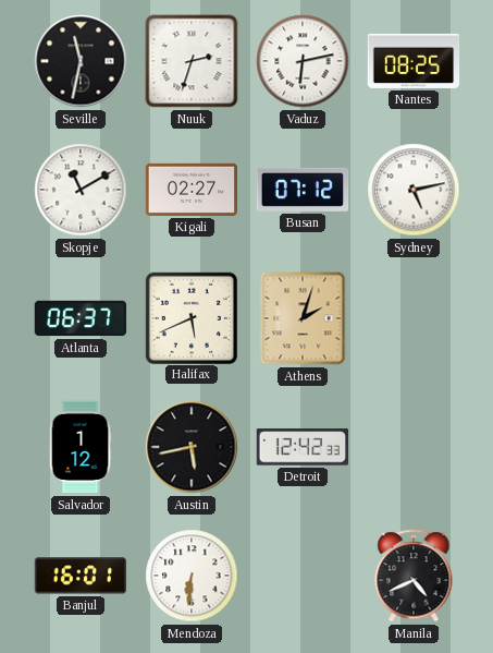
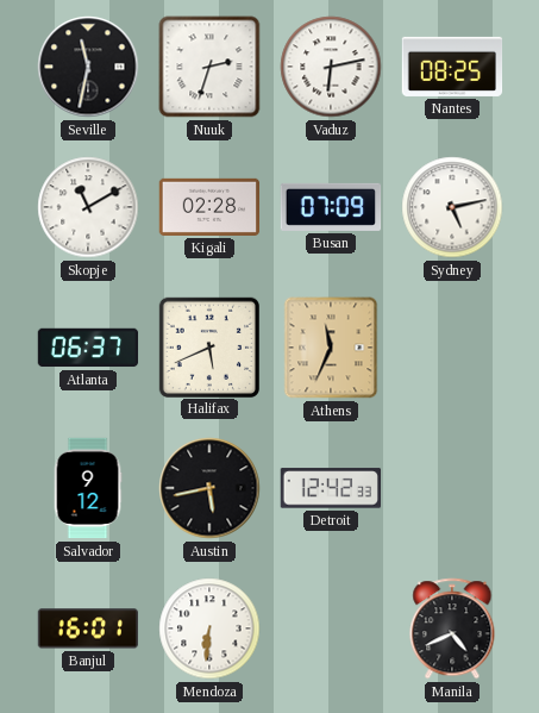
Kigali: 02:27 -> 02:28
Busan: 07:12 -> 07:09
Athens: 2:03 -> 11:34
Salvador: 1:12 -> 9:12
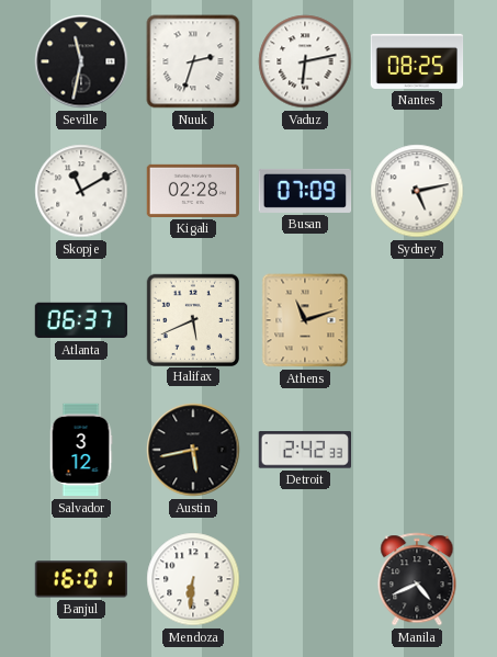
Athens: 11:34 -> 11:12
Salvador: 9:12 -> 3:12
Detroit: 12:42 -> 2:42
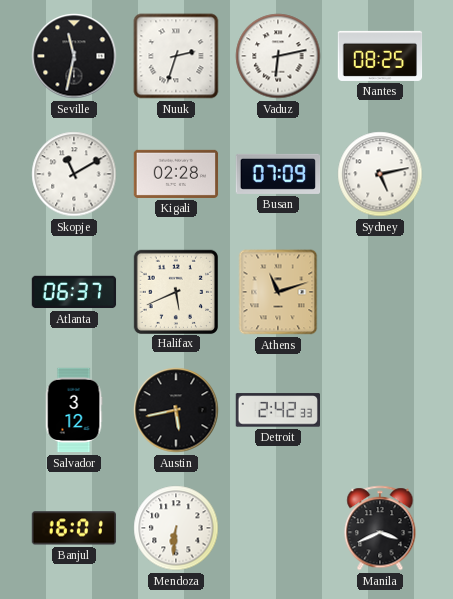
Manila: 4:41 -> 3:41
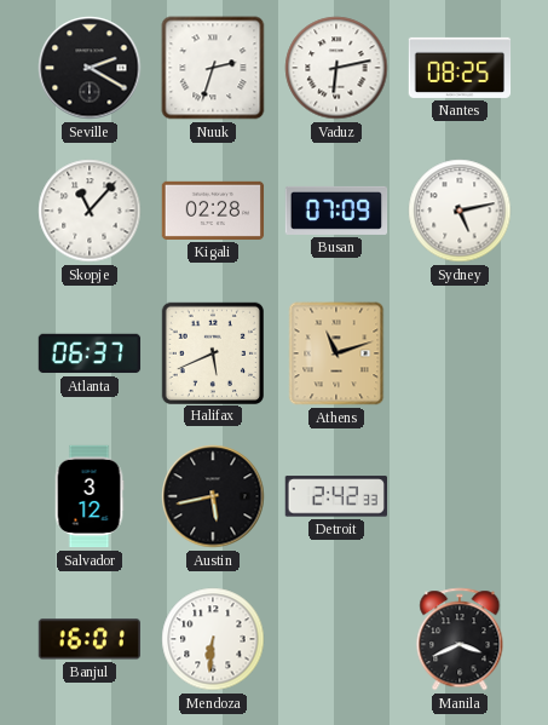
Seville: 11:32 -> 2:20
Skopje: 11:10 -> 11:07
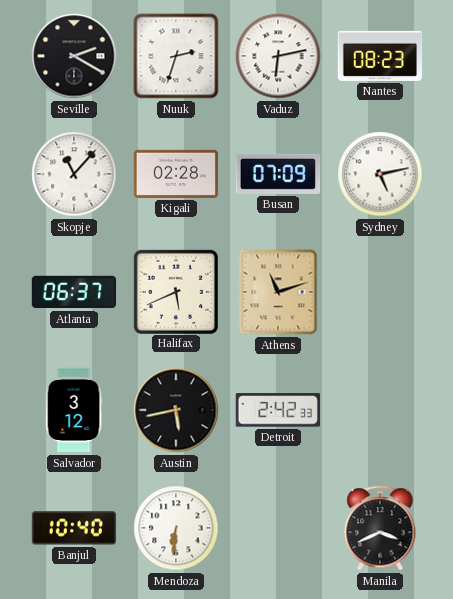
Nantes: 08:25 -> 08:23
Banjul: 16:01 -> 10:40
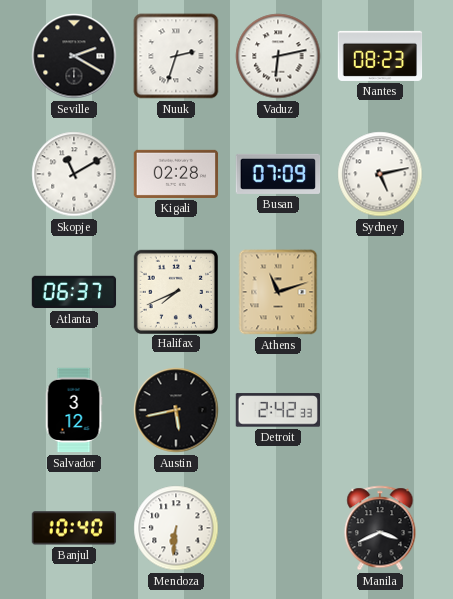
Skopje: 11:07 -> 11:10
Halifax: 5:41 -> 7:41
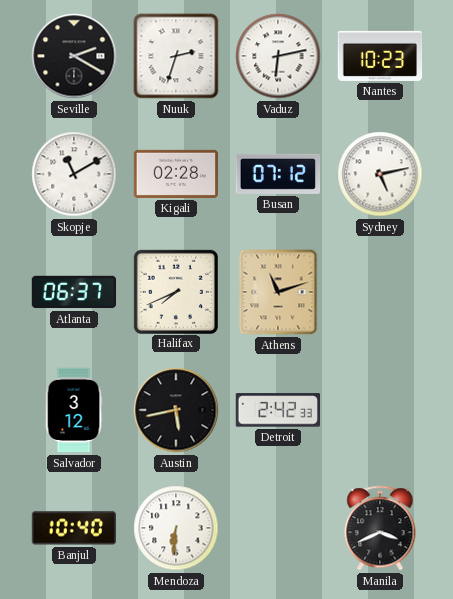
Nantes: 08:23 -> 10:23
Busan: 07:09 -> 07:12
